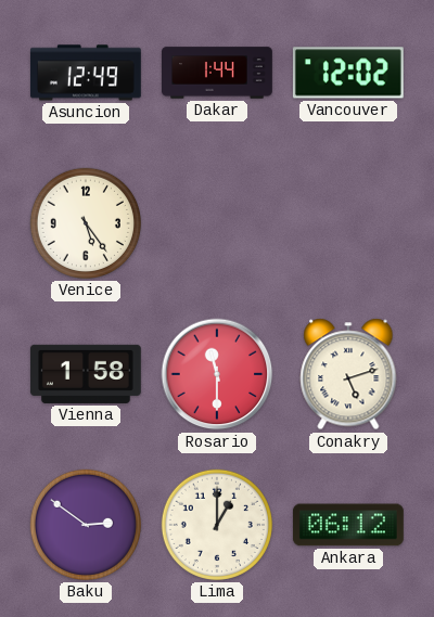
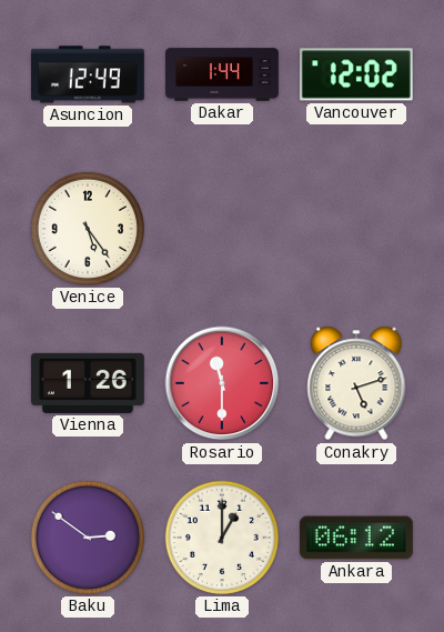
Vienna: 1:58 -> 1:26
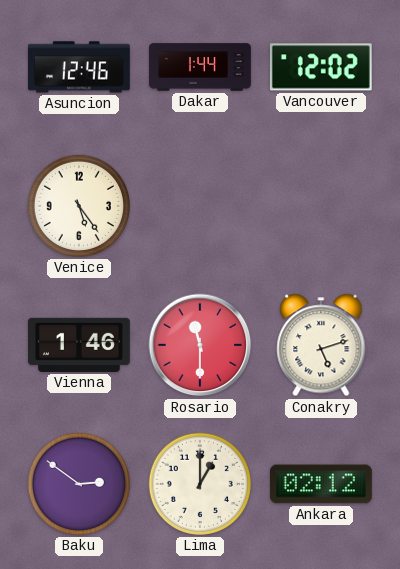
Asuncion: 12:49 -> 12:46
Vienna: 1:26 -> 1:46
Ankara: 06:12 -> 02:12
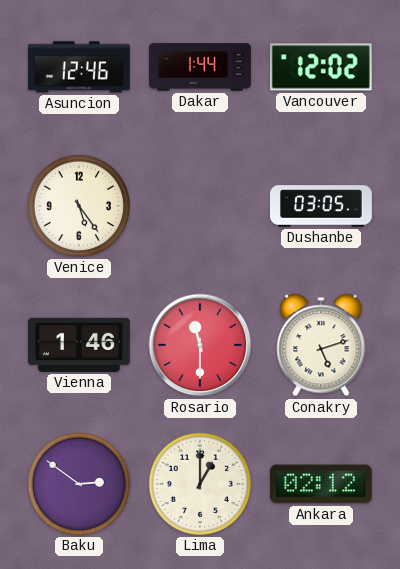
Dushanbe: none -> 03:05
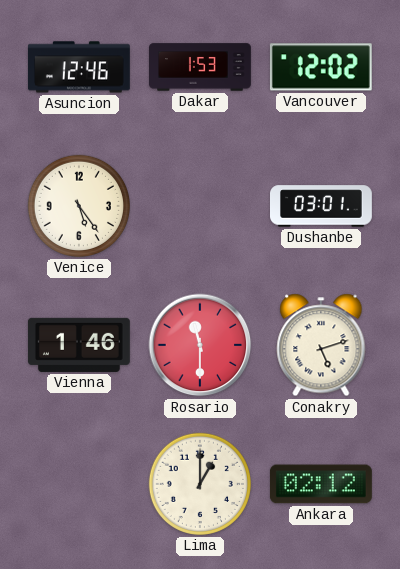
Dakar: 1:44 -> 1:53
Dushanbe: 03:05 -> 03:01
Baku: 2:51 -> none
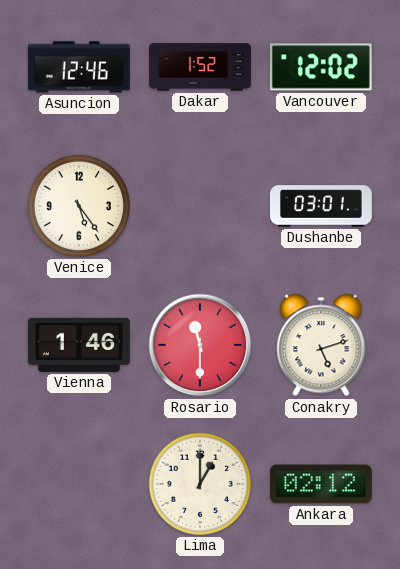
Dakar: 1:53 -> 1:52
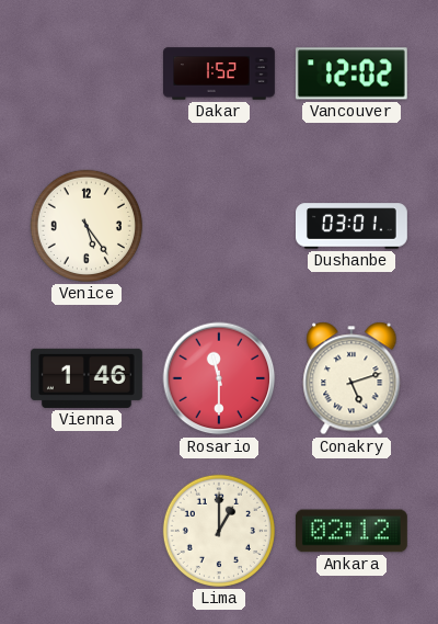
Asuncion: 12:46 -> none
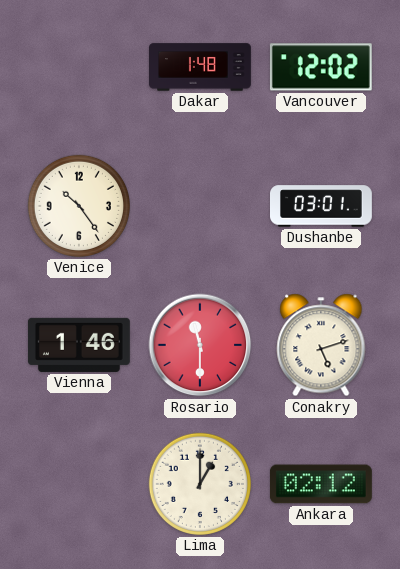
Dakar: 1:52 -> 1:48
Venice: 5:24 -> 10:24
